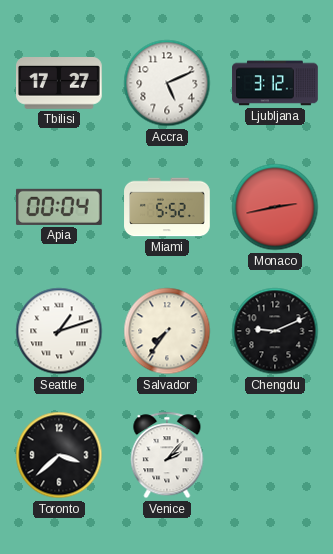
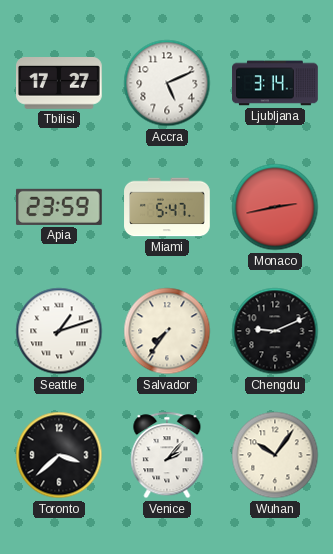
Ljubljana: 3:12 -> 3:14
Apia: 00:04 -> 23:59
Miami: 5:52 -> 5:47
Wuhan: none -> 10:06
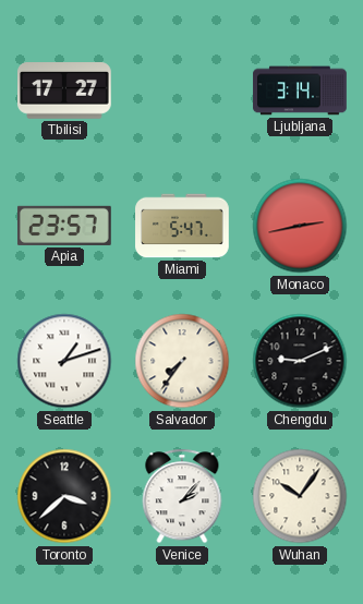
Accra: 5:11 -> none
Apia: 23:59 -> 23:57
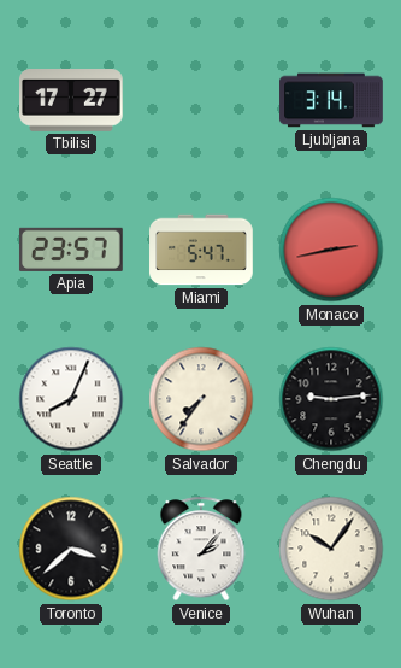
Seattle: 1:12 -> 8:04
Chengdu: 9:11 -> 9:14
